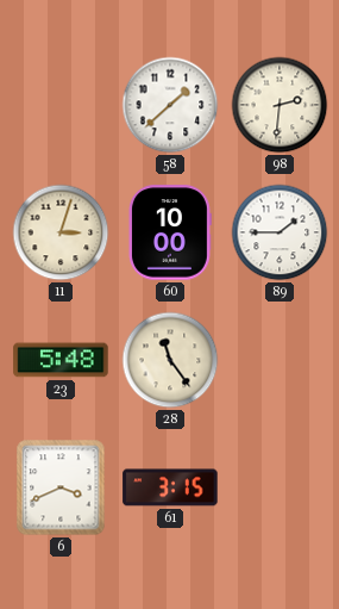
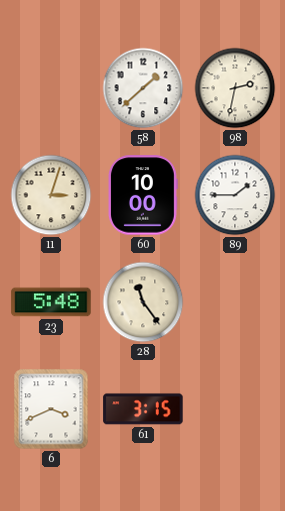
98: 2:31 -> 2:32
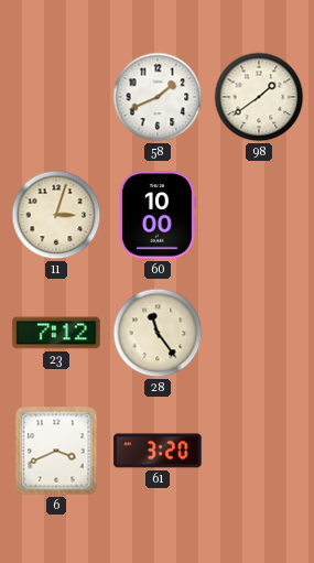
58: 1:38 -> 1:41
98: 2:32 -> 1:39
89: 1:45 -> none
23: 5:48 -> 7:12
61: 3:15 -> 3:20
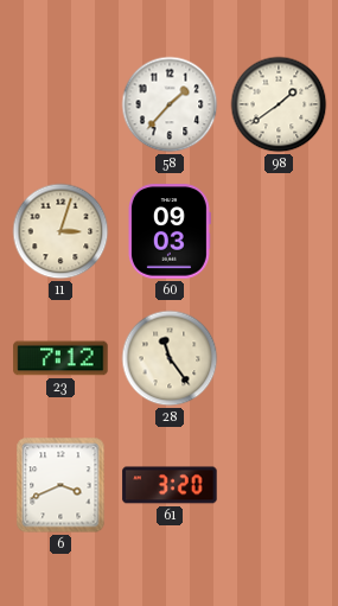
58: 1:41 -> 1:37
60: 10:00 -> 09:03
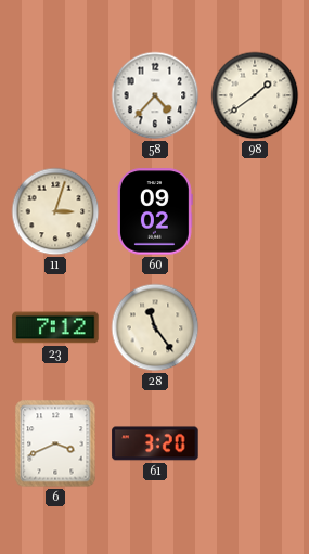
58: 1:37 -> 4:37
60: 09:03 -> 09:02
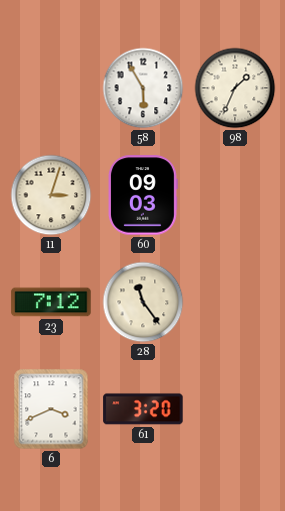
58: 4:37 -> 5:55
98: 1:39 -> 1:34
60: 09:02 -> 09:03
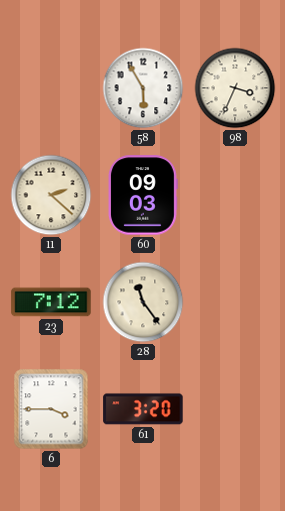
98: 1:34 -> 3:34
11: 3:03 -> 2:22
6: 3:41 -> 3:45
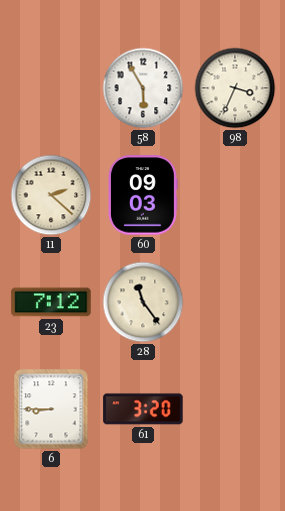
6: 3:45 -> 8:45
